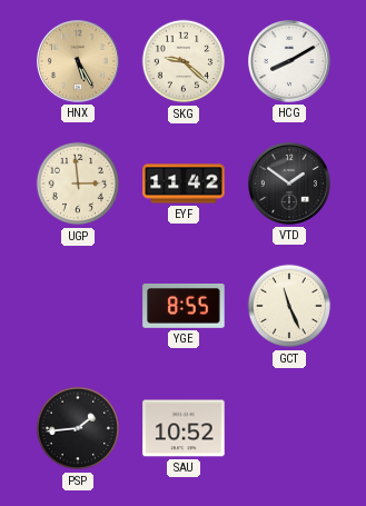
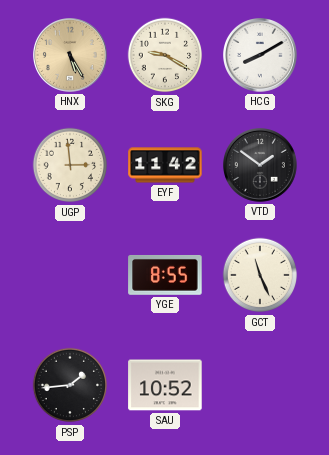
SKG: 9:22 -> 9:20
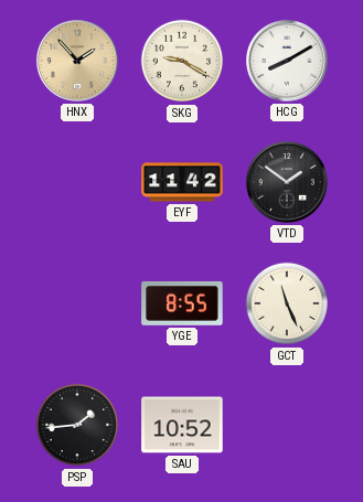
HNX: 5:25 -> 1:53
UGP: 2:59 -> none
